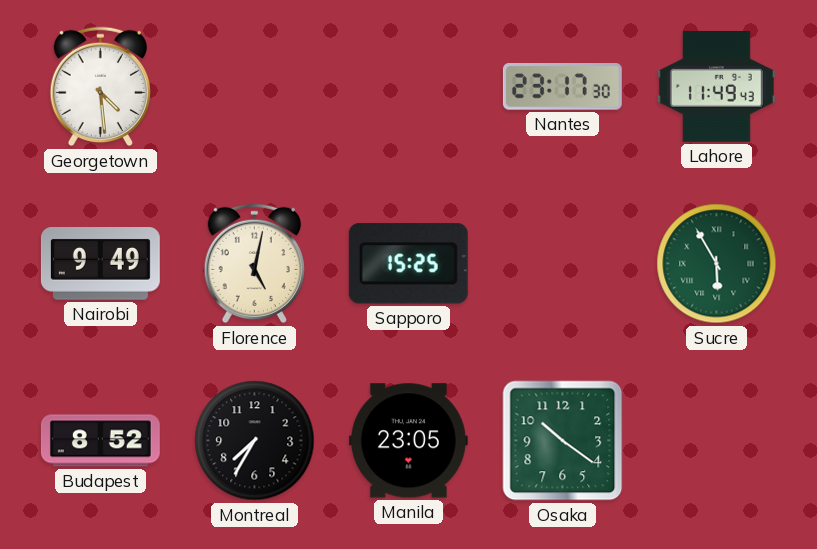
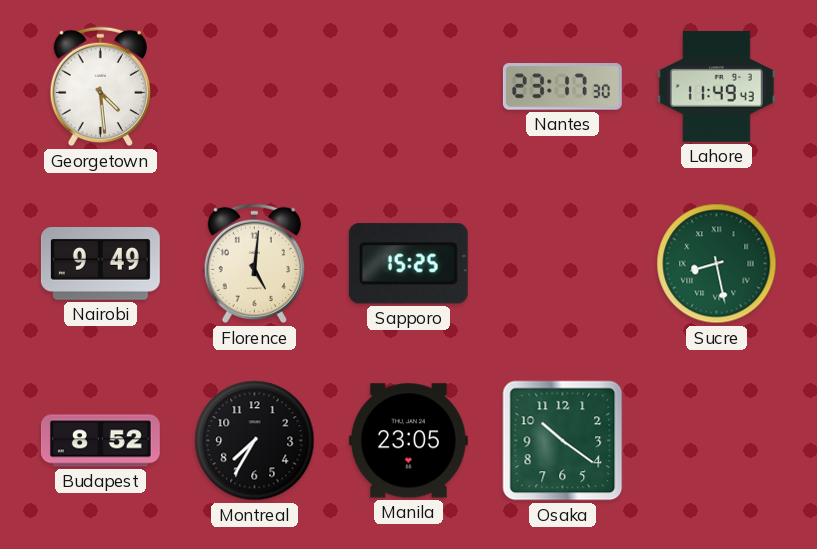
Florence: 5:02 -> 5:01
Sucre: 5:55 -> 8:28
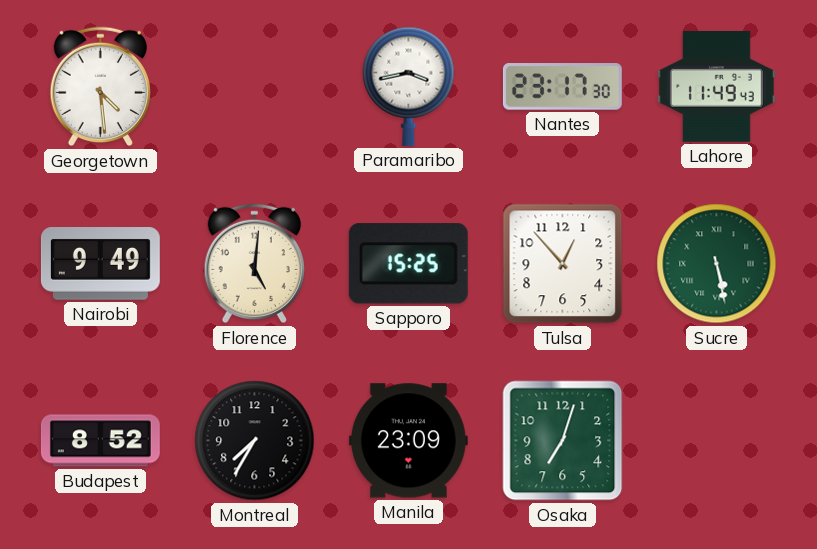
Paramaribo: none -> 3:43
Tulsa: none -> 12:53
Sucre: 8:28 -> 5:28
Manila: 23:05 -> 23:09
Osaka: 10:21 -> 7:03
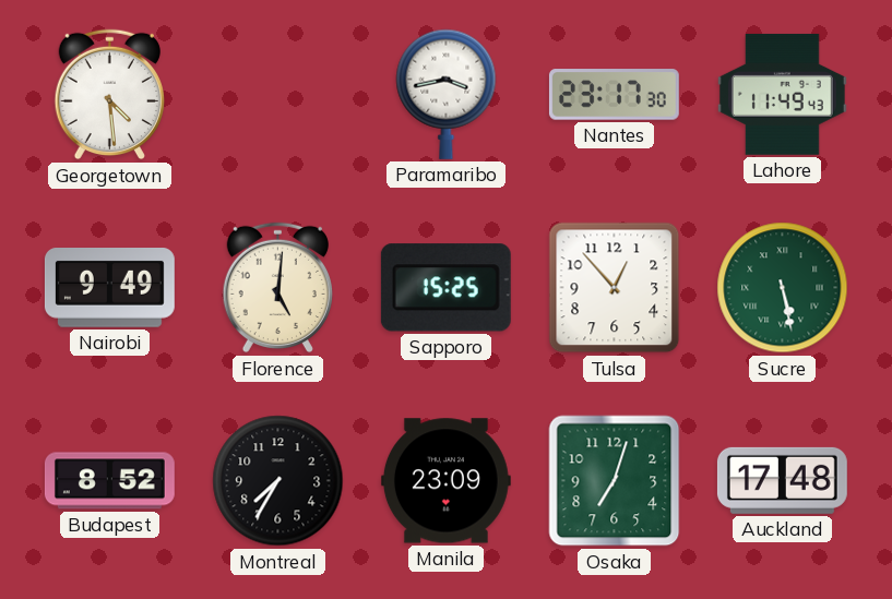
Auckland: none -> 17:48
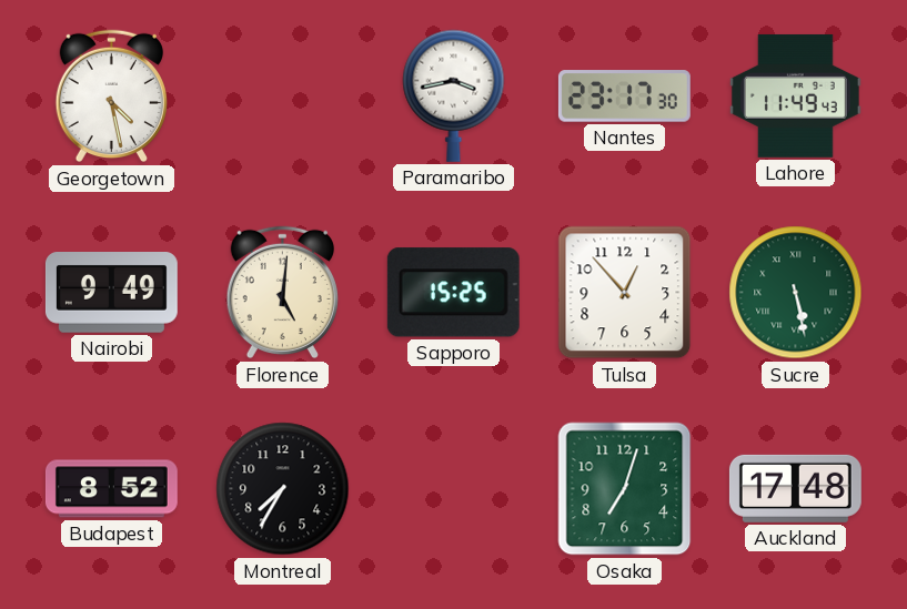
Georgetown: 4:29 -> 4:28
Manila: 23:09 -> none
